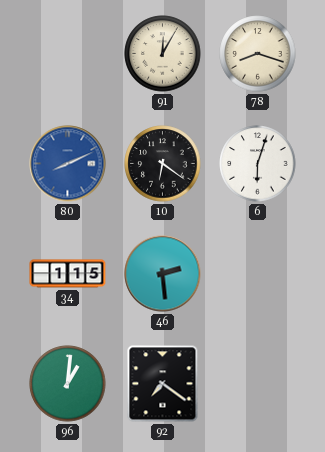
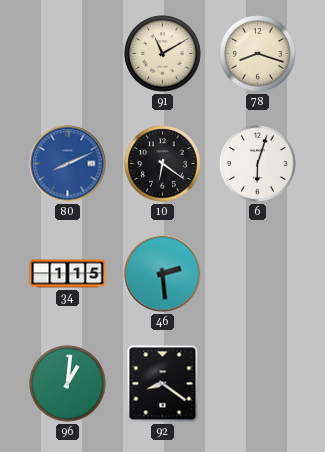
91: 12:05 -> 11:10
92: 7:21 -> 8:21
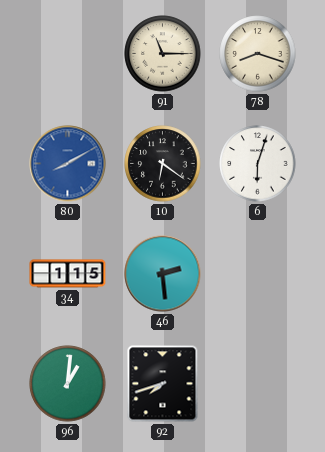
91: 11:10 -> 11:15
80: 8:11 -> 8:10
92: 8:21 -> 7:42
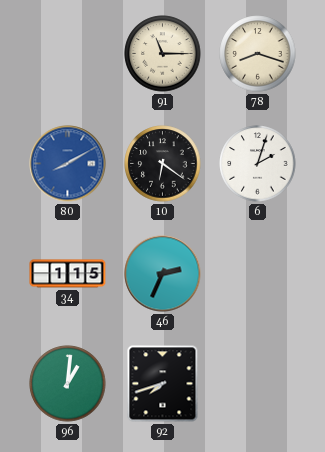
6: 6:03 -> 2:03
46: 2:29 -> 2:34
